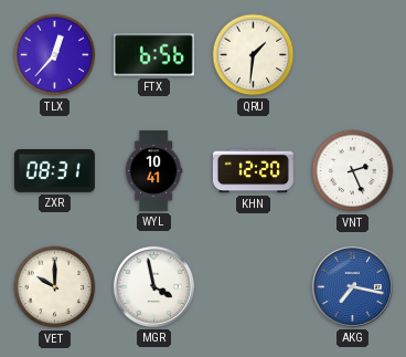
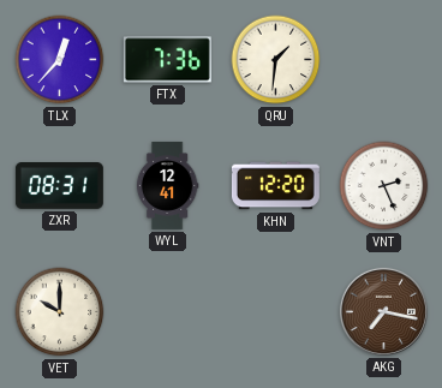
FTX: 6:56 -> 7:36
WYL: 10:41 -> 12:41
MGR: 3:58 -> none
AKG dial: blue -> brown
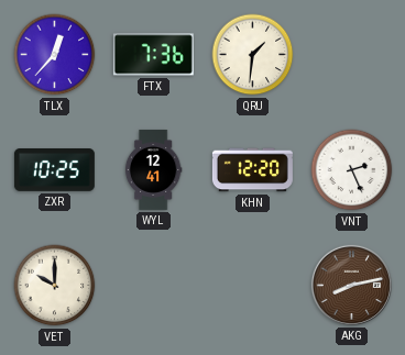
ZXR: 08:31 -> 10:25
AKG: 7:17 -> 8:13
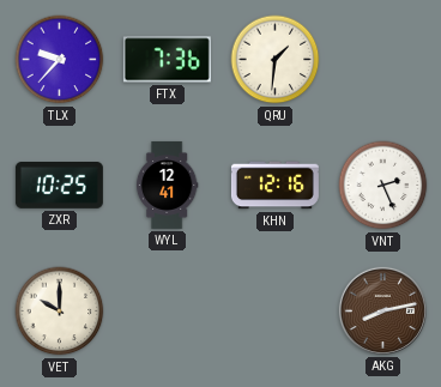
TLX: 12:37 -> 9:37
KHN: 12:20 -> 12:16
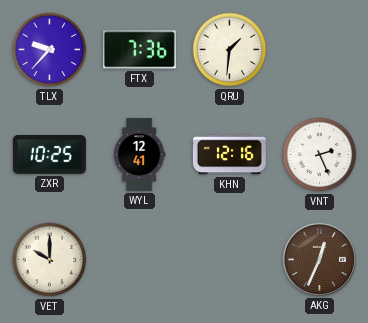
AKG: 8:13 -> 12:34
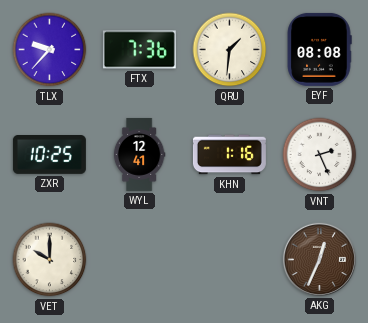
EYF: none -> 08:08
KHN: 12:16 -> 1:16
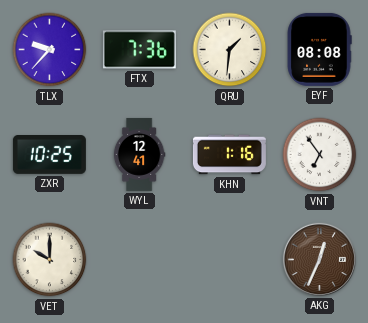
VNT: 2:26 -> 6:54
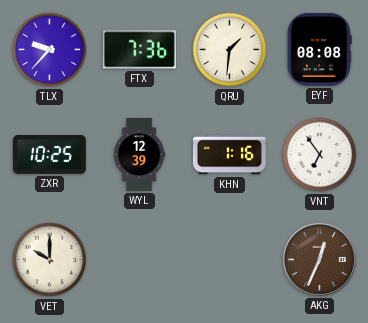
WYL: 12:41 -> 12:39
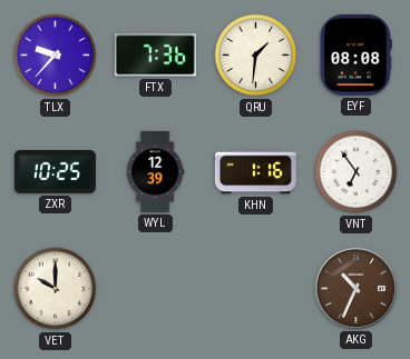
AKG: 12:34 -> 10:34
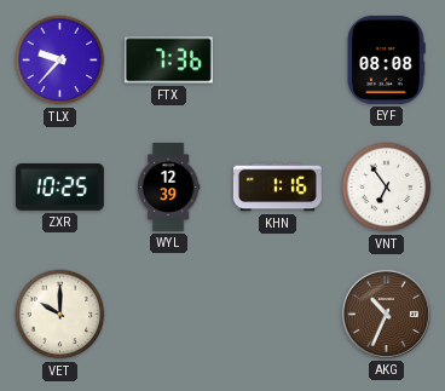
QRU: 1:31 -> none
